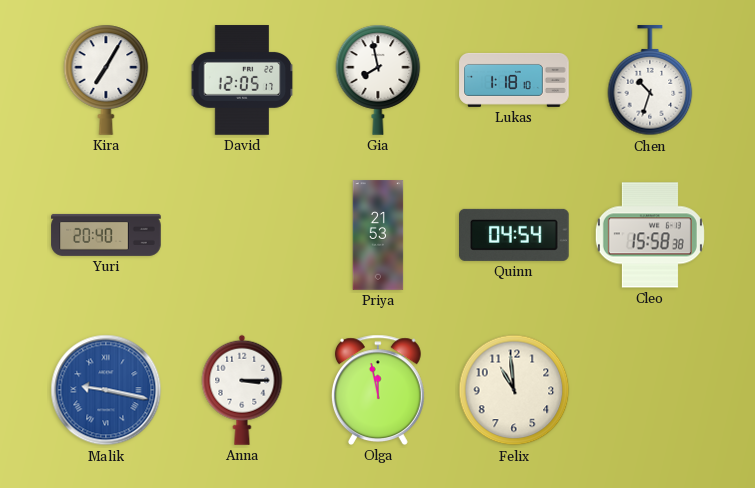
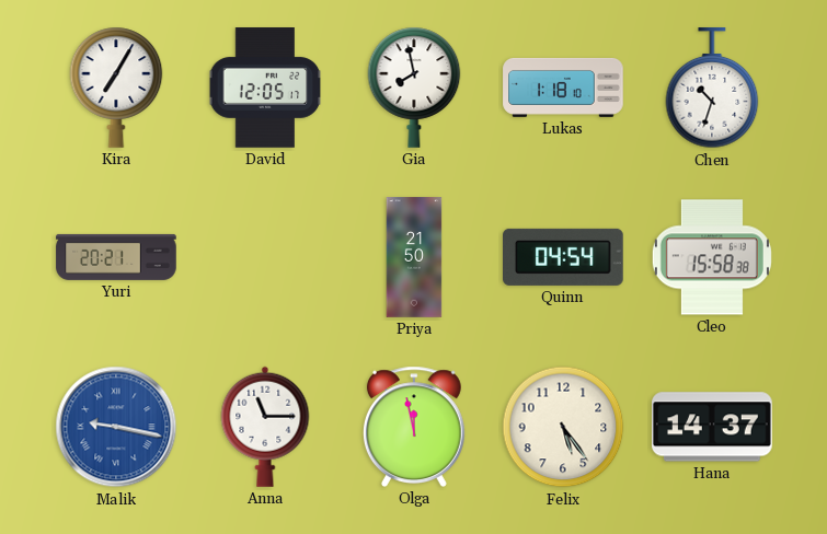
Yuri: 20:40 -> 20:21
Priya: 21:53 -> 21:50
Anna: 3:15 -> 11:15
Felix: 10:59 -> 5:24
Hana: none -> 14:37
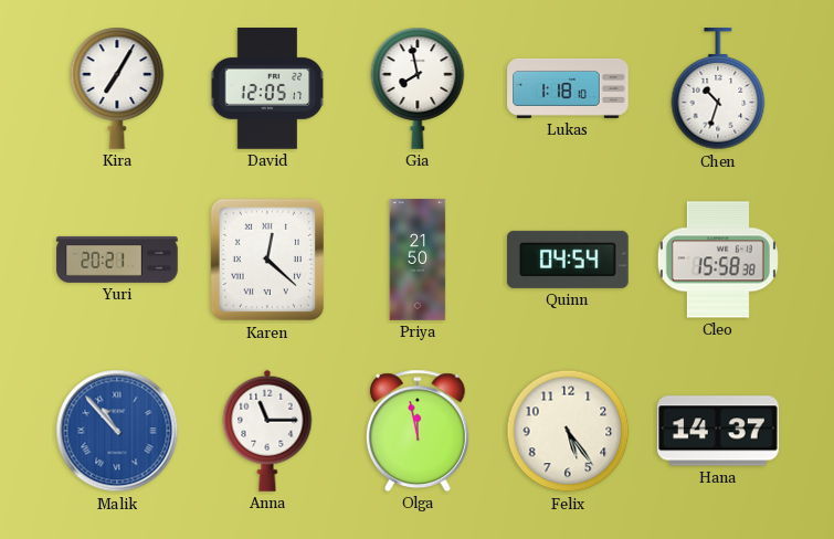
Karen: none -> 12:22
Malik: 9:17 -> 10:53
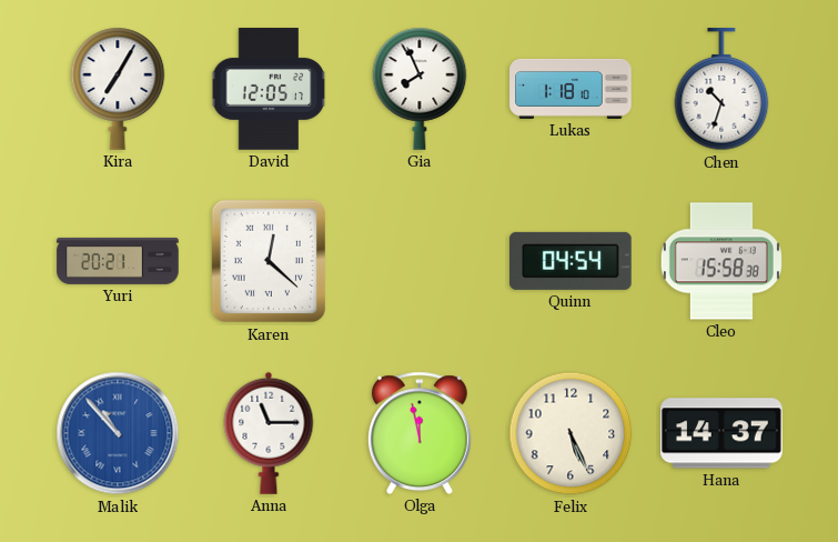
Gia: 7:58 -> 7:56
Priya: 21:50 -> none
Felix: 5:24 -> 5:26
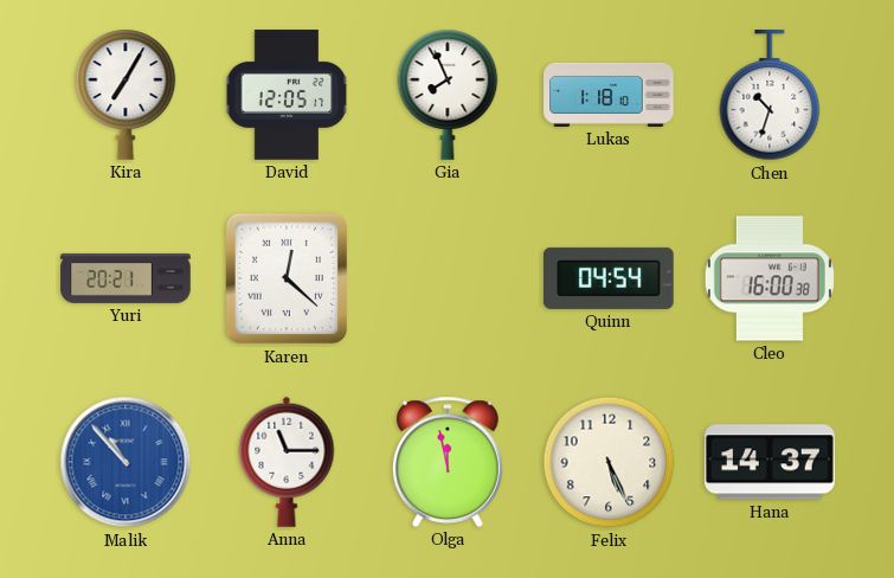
Cleo: 15:58 -> 16:00
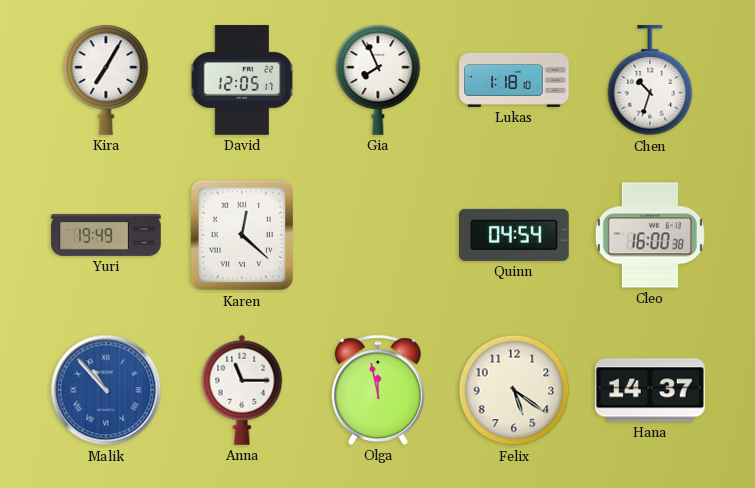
Yuri: 20:21 -> 19:49
Felix: 5:26 -> 5:21
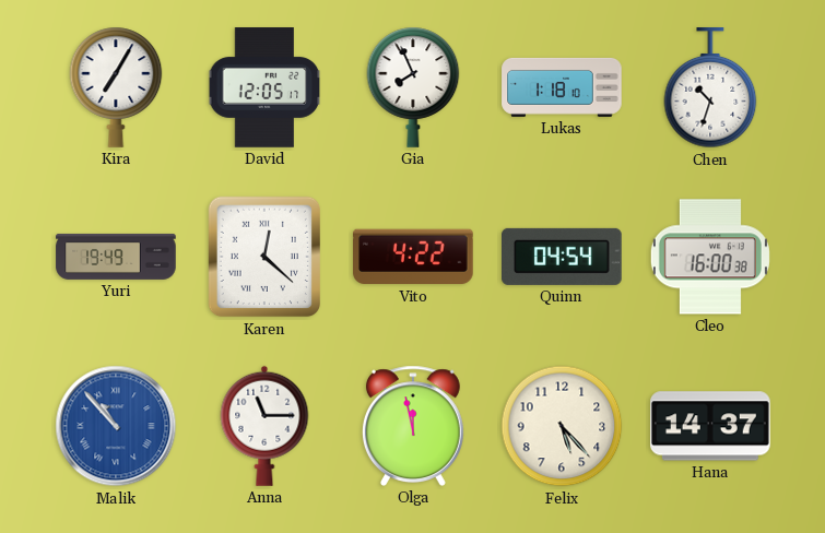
Vito: none -> 4:22
Felix: 5:21 -> 5:23
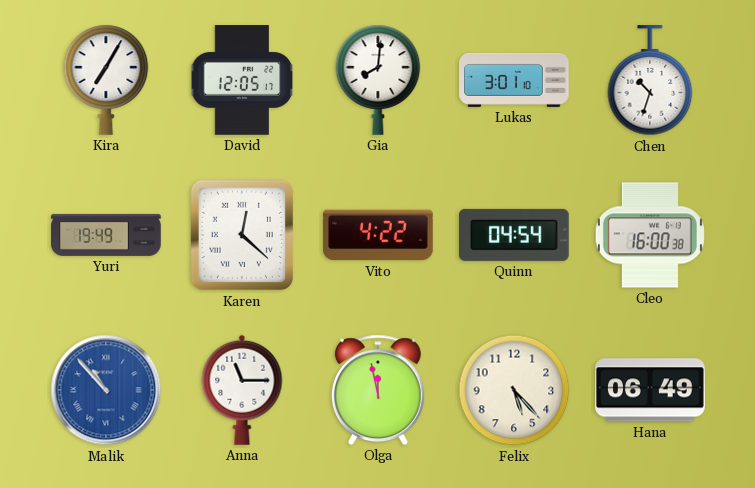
Gia: 7:56 -> 8:01
Lukas: 1:18 -> 3:01
Hana: 14:37 -> 06:49
